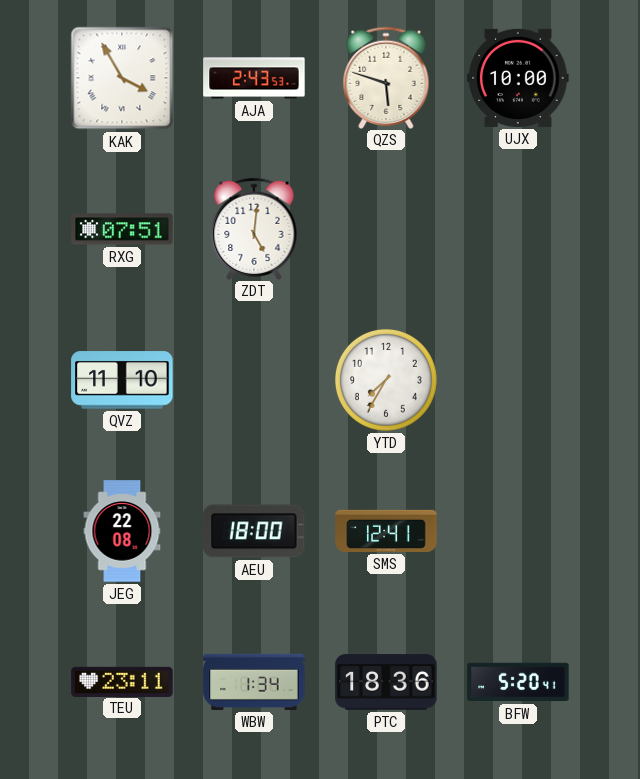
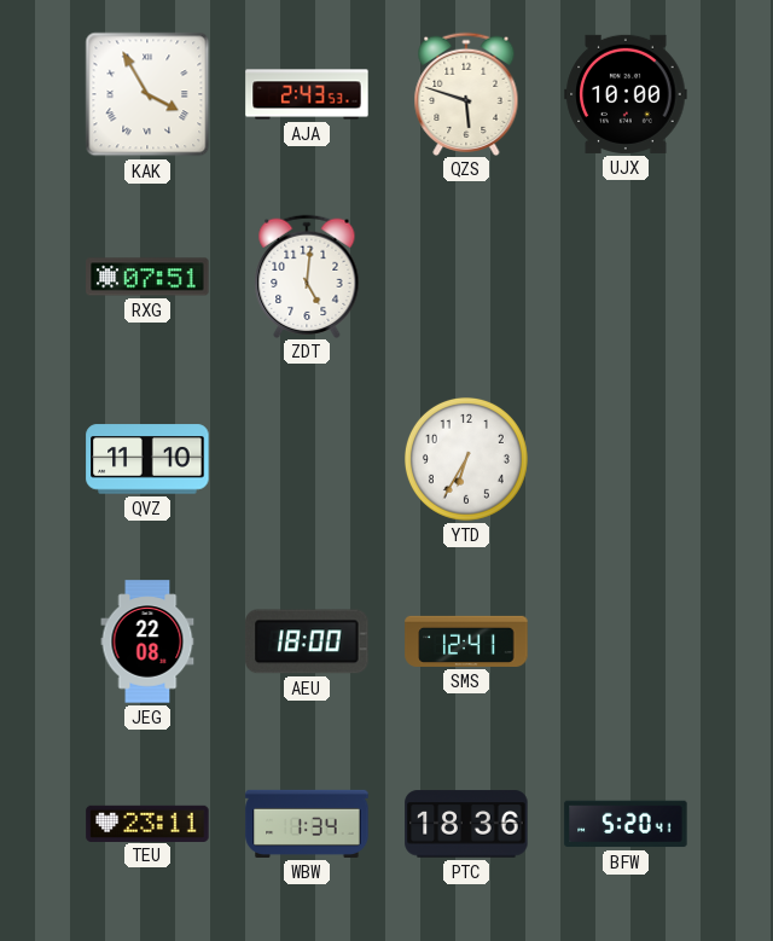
YTD: 7:35 -> 6:35
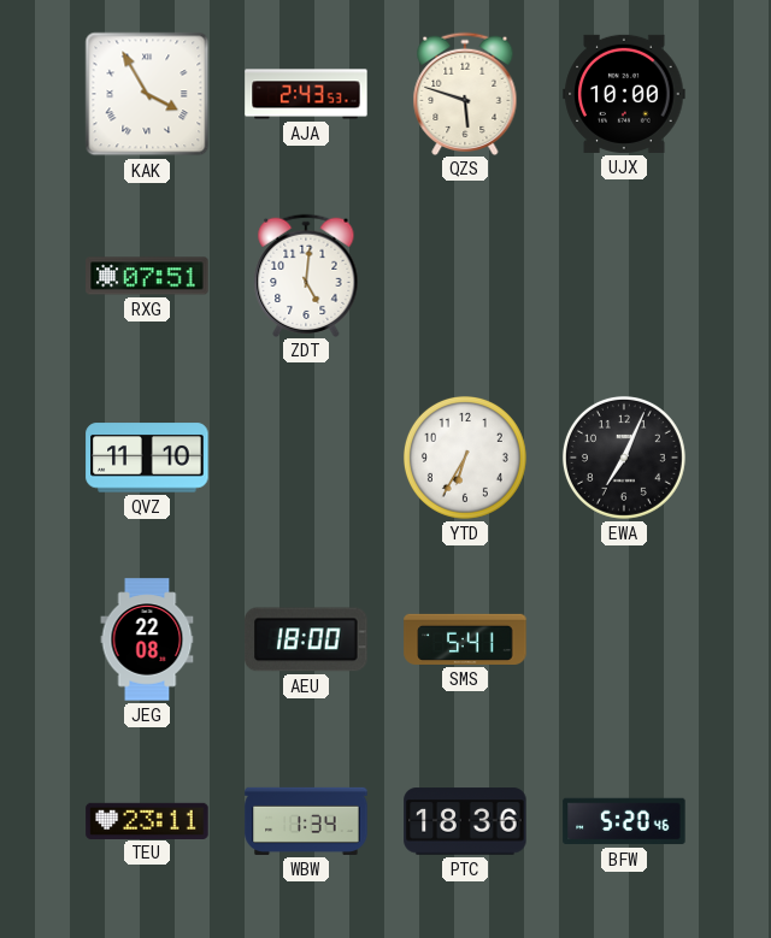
EWA: none -> 7:04
SMS: 12:41 -> 5:41
BFW: 5:20:41 -> 5:20:46
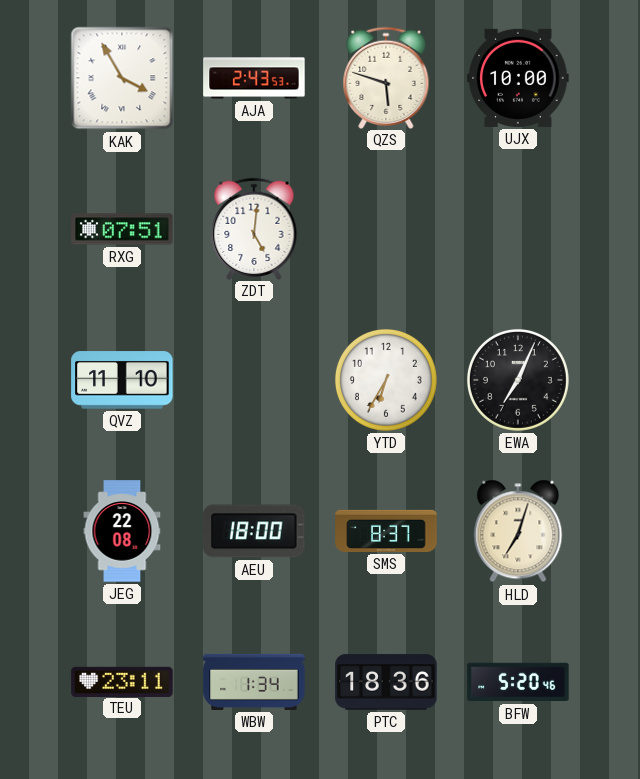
SMS: 5:41 -> 8:37
HLD: none -> 7:03
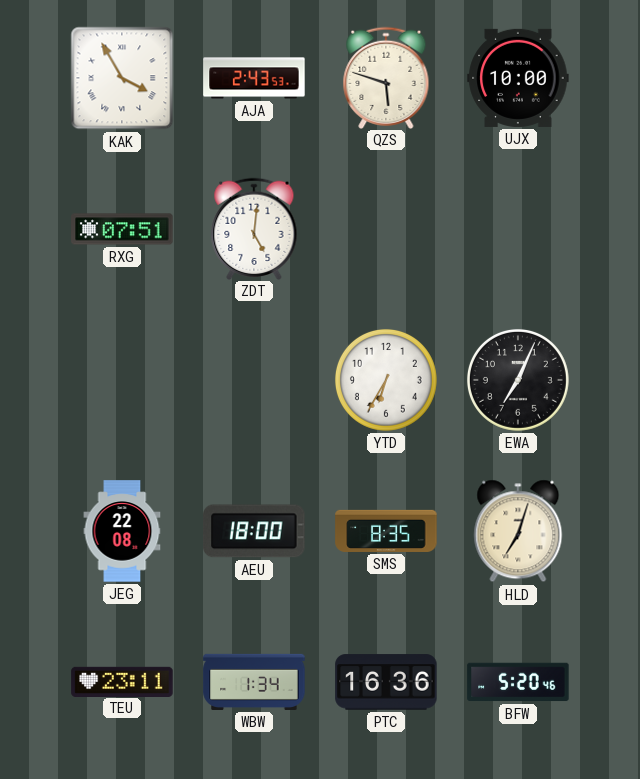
QVZ: 11:10 -> none
SMS: 8:37 -> 8:35
PTC: 18:36 -> 16:36
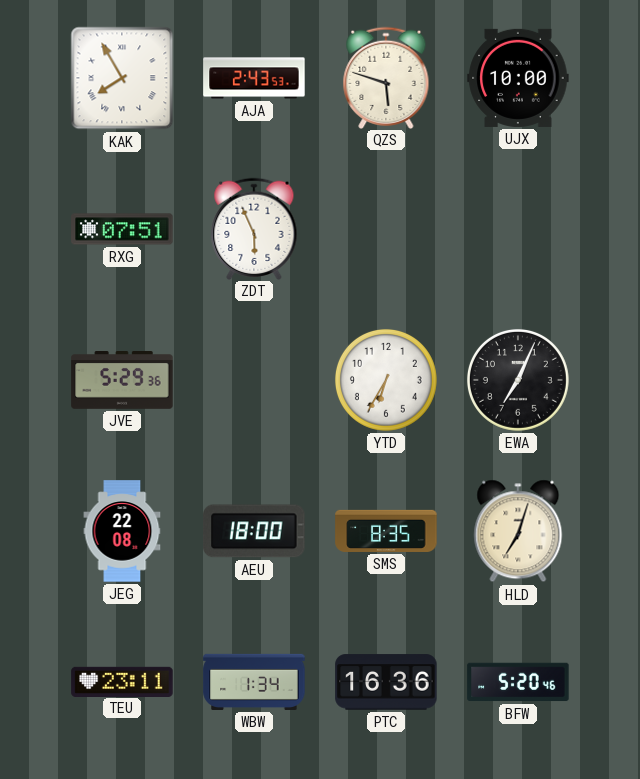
KAK: 3:55 -> 7:55
ZDT: 5:01 -> 5:56
JVE: none -> 5:29
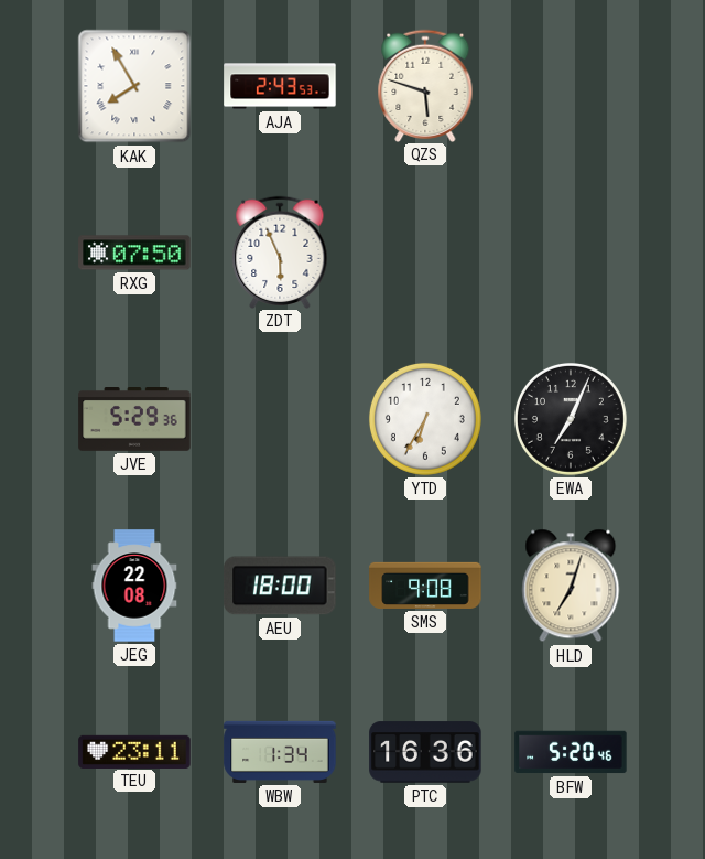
UJX: 10:00 -> none
RXG: 07:51 -> 07:50
SMS: 8:35 -> 9:08
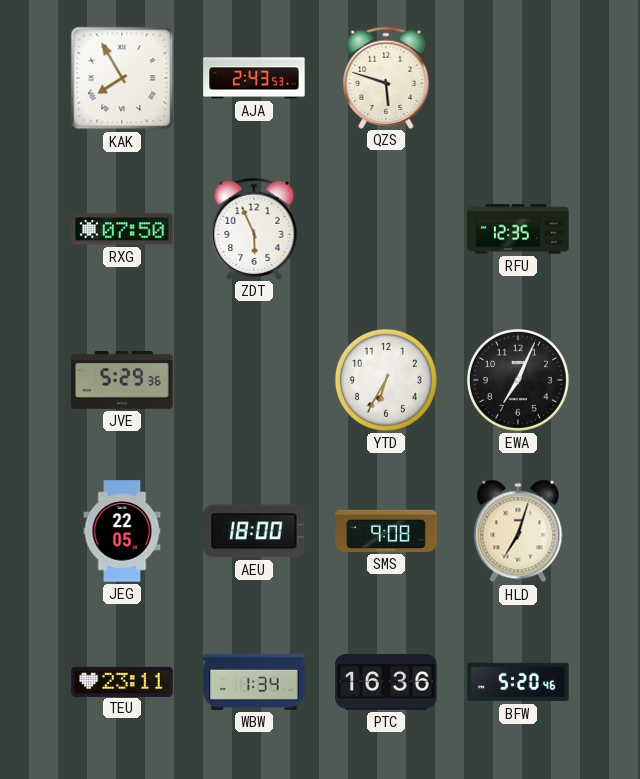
RFU: none -> 12:35
JEG: 22:08 -> 22:05
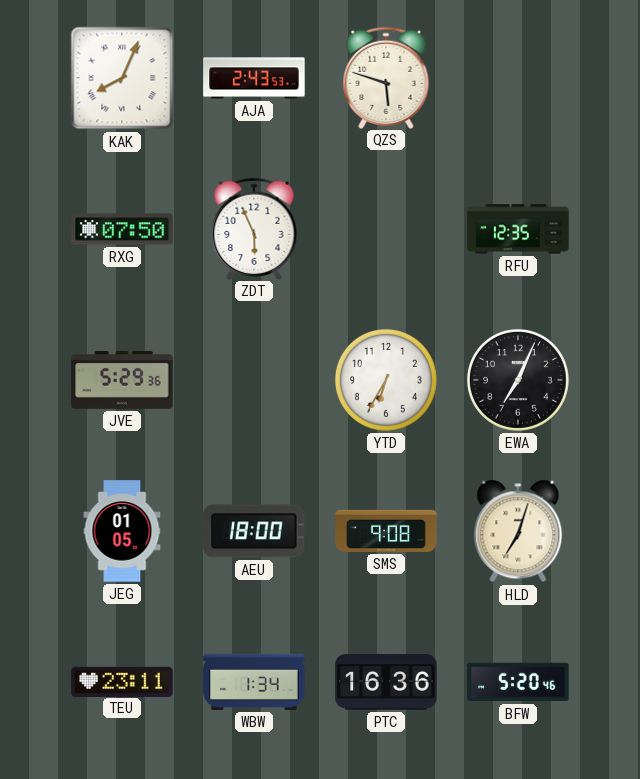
KAK: 7:55 -> 8:04
JEG: 22:05 -> 01:05
